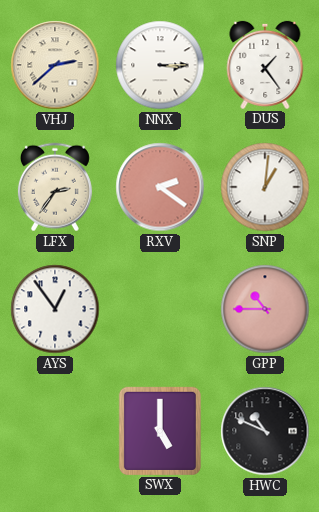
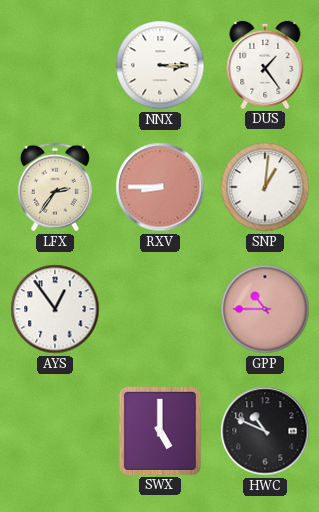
VHJ: 2:38 -> none
RXV: 2:21 -> 8:45
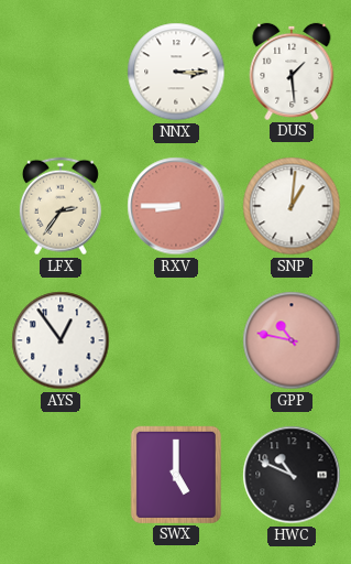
DUS: 1:24 -> 1:29
GPP: 10:45 -> 10:47
